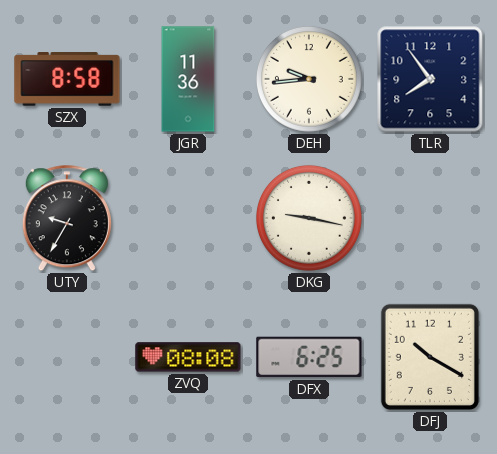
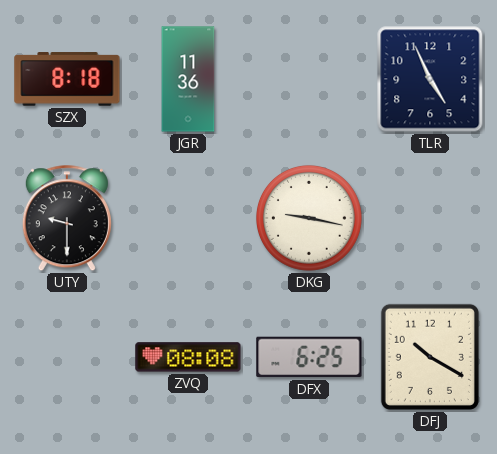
SZX: 8:58 -> 8:18
DEH: 9:44 -> none
TLR: 7:54 -> 4:56
UTY: 9:35 -> 9:30
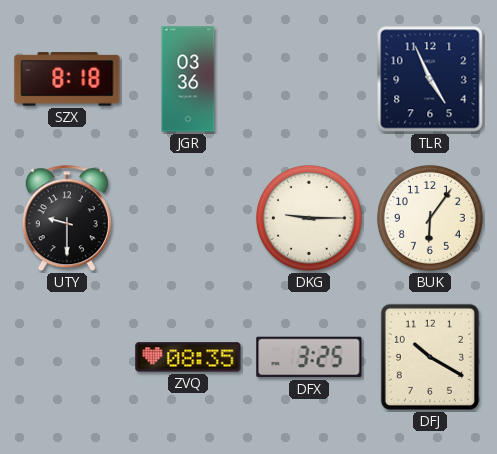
JGR: 11:36 -> 03:36
DKG: 9:17 -> 9:15
BUK: none -> 6:06
ZVQ: 08:08 -> 08:35
DFX: 6:25 -> 3:25
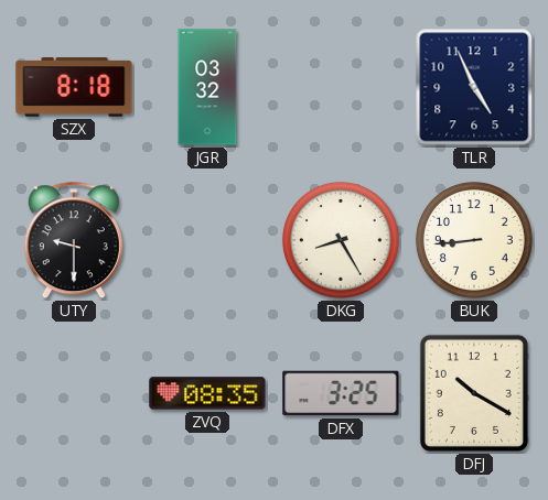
JGR: 03:36 -> 03:32
DKG: 9:15 -> 8:25
BUK: 6:06 -> 8:44
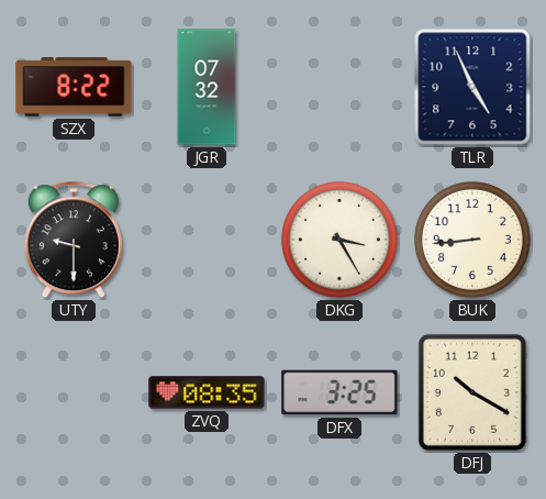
SZX: 8:18 -> 8:22
JGR: 03:32 -> 07:32
DKG: 8:25 -> 3:25
